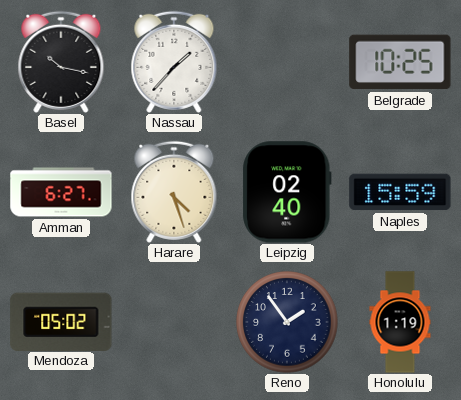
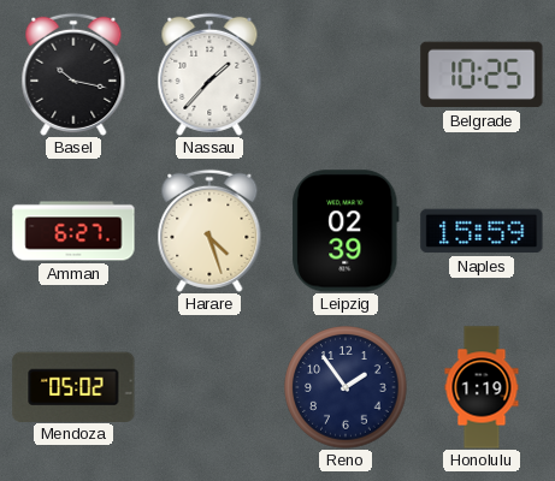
Leipzig: 02:40 -> 02:39
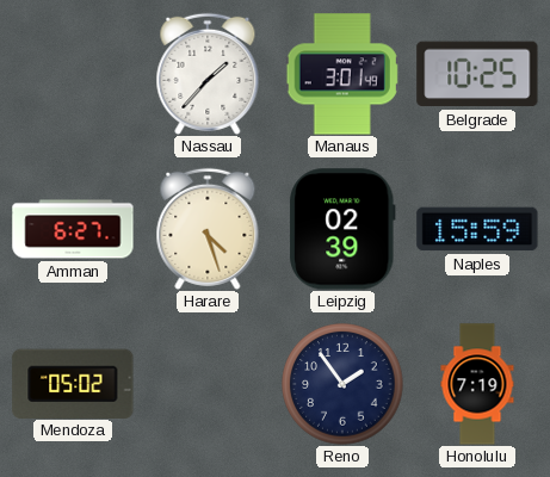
Basel: 10:17 -> none
Manaus: none -> 3:01
Honolulu: 1:19 -> 7:19
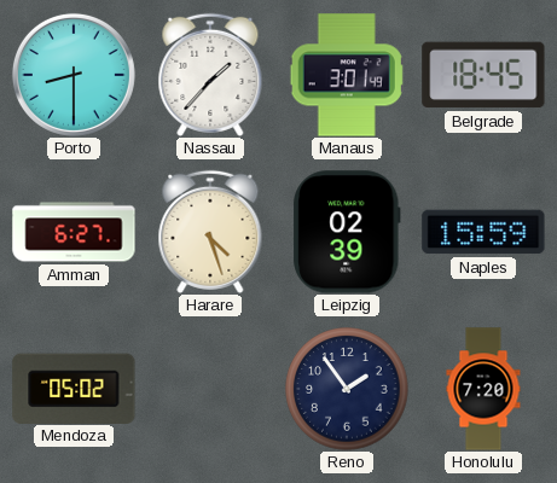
Porto: none -> 8:30
Belgrade: 10:25 -> 18:45
Honolulu: 7:19 -> 7:20
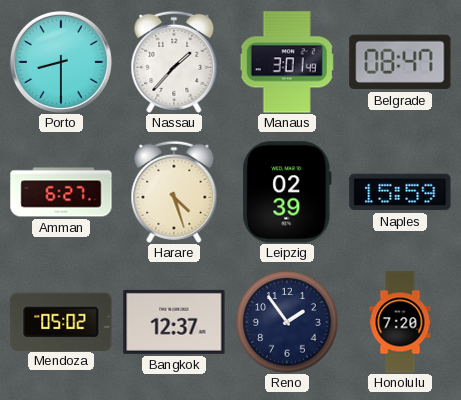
Belgrade: 18:45 -> 08:47
Bangkok: none -> 12:37
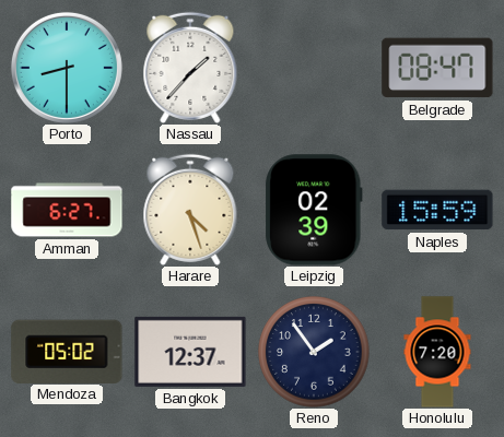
Manaus: 3:01 -> none
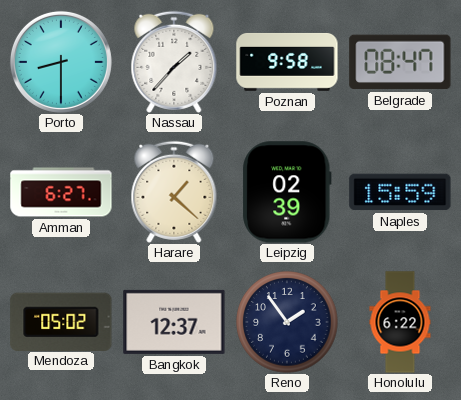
Poznan: none -> 9:58
Harare: 4:27 -> 1:22
Honolulu: 7:20 -> 6:22
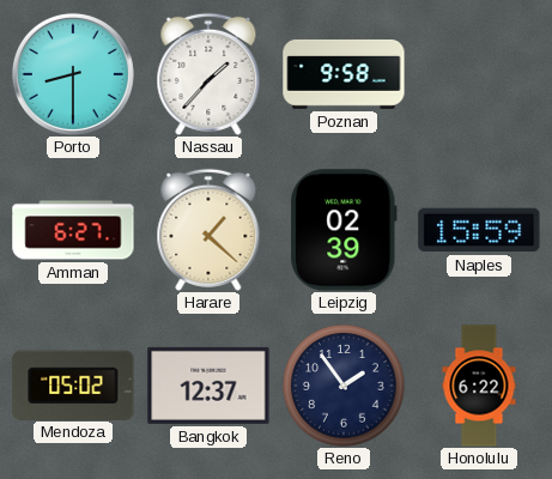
Belgrade: 08:47 -> none
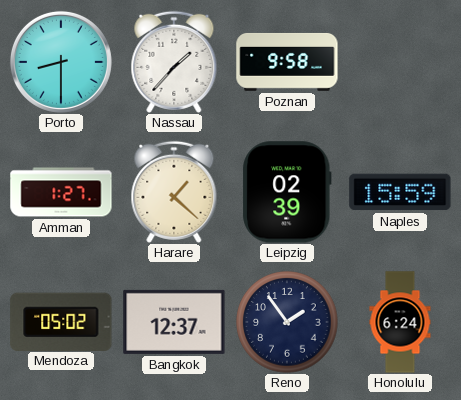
Amman: 6:27 -> 1:27
Honolulu: 6:22 -> 6:24
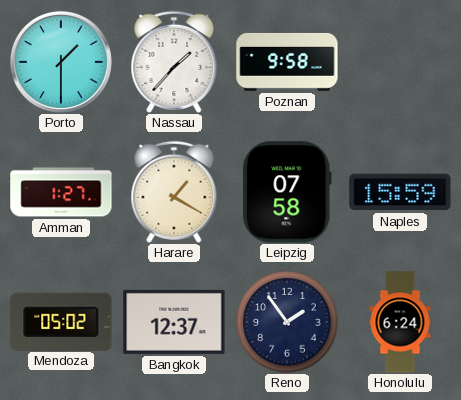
Porto: 8:30 -> 1:30
Harare: 1:22 -> 1:20
Leipzig: 02:39 -> 07:58
